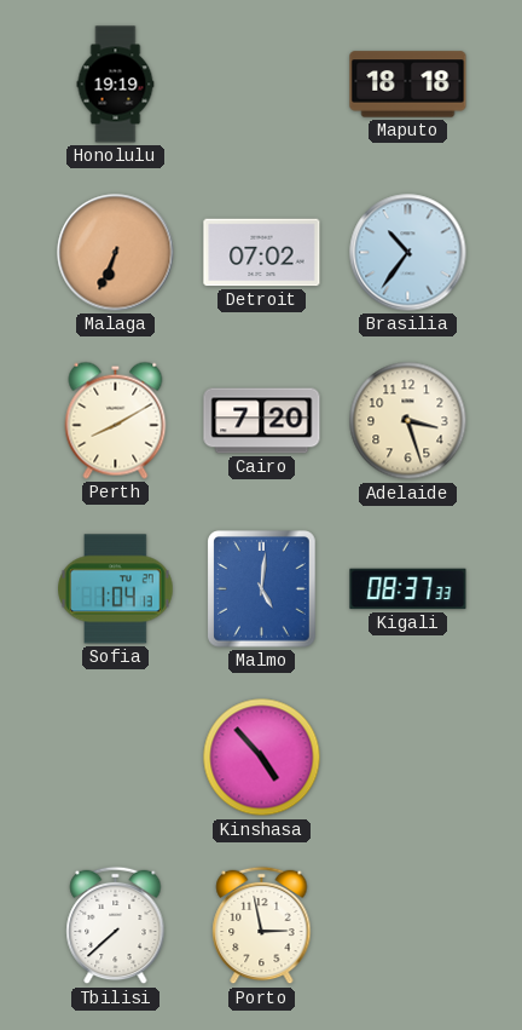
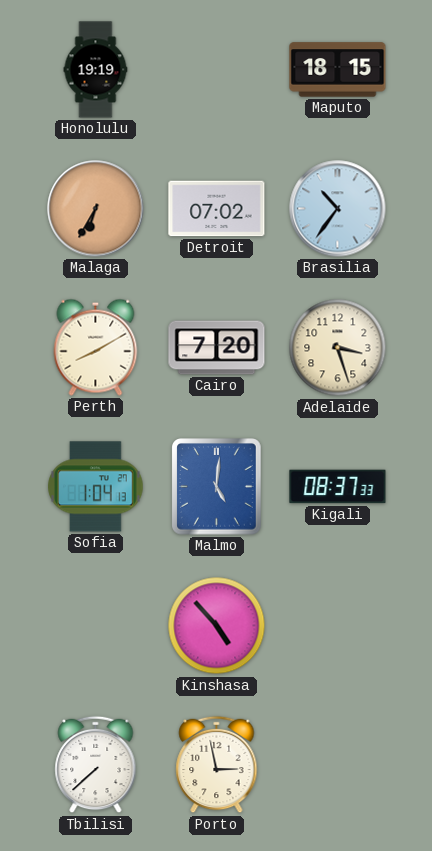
Maputo: 18:18 -> 18:15
Malaga: 6:34 -> 6:35
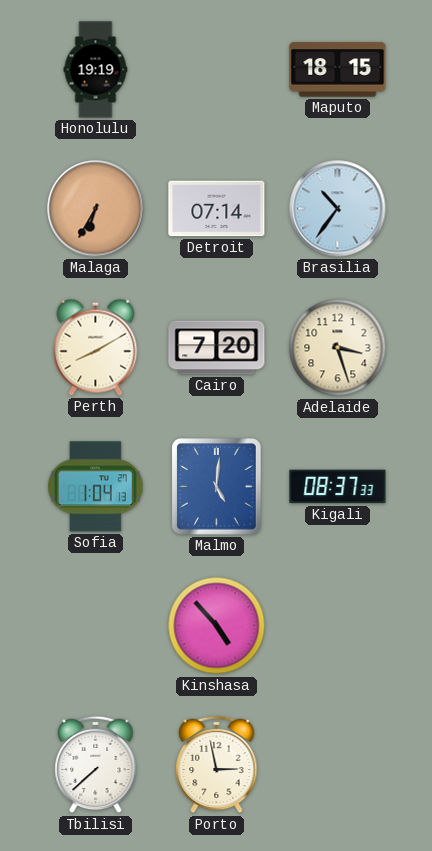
Detroit: 07:02 -> 07:14
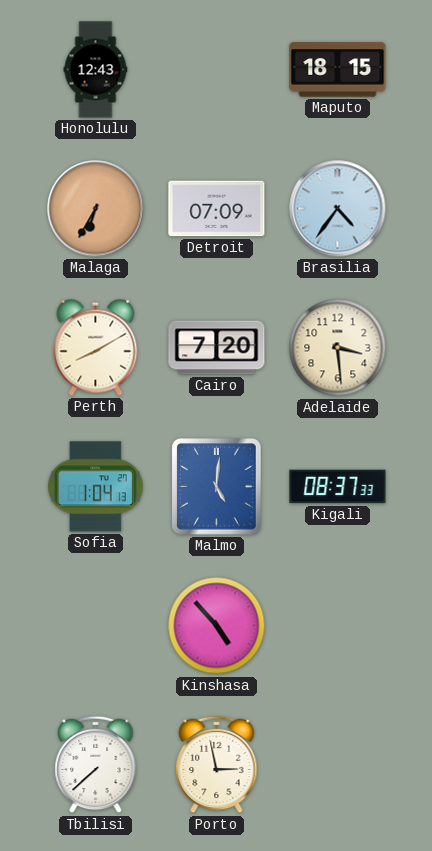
Honolulu: 19:19 -> 12:43
Detroit: 07:14 -> 07:09
Brasilia: 10:36 -> 4:36
Adelaide: 3:27 -> 3:29
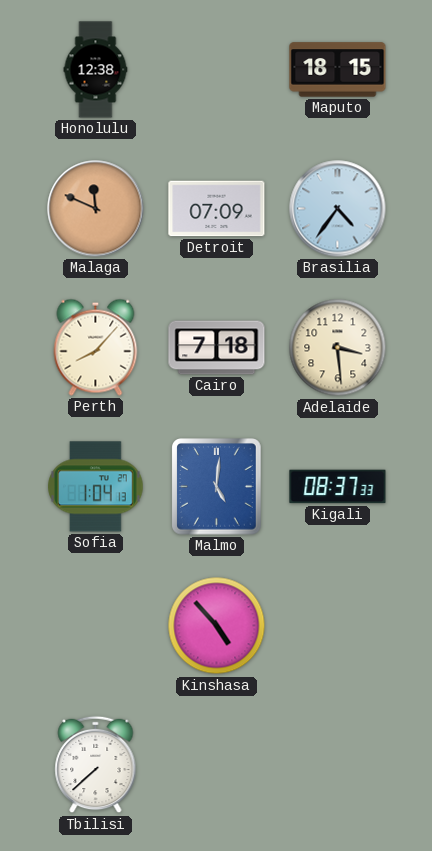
Honolulu: 12:43 -> 12:38
Malaga: 6:35 -> 11:49
Perth: 8:10 -> 8:07
Cairo: 7:20 -> 7:18
Porto: 2:58 -> none
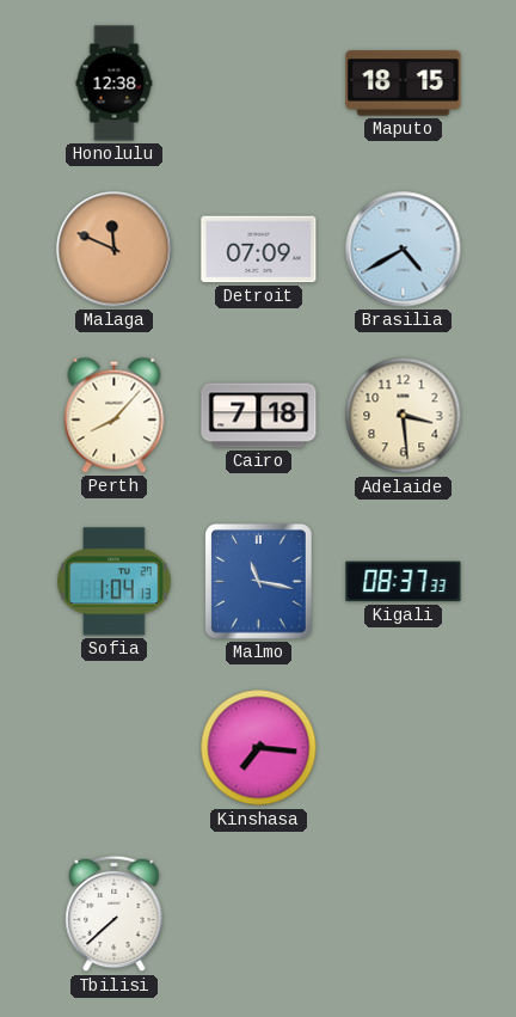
Brasilia: 4:36 -> 4:40
Malmo: 5:01 -> 11:17
Kinshasa: 4:53 -> 7:16
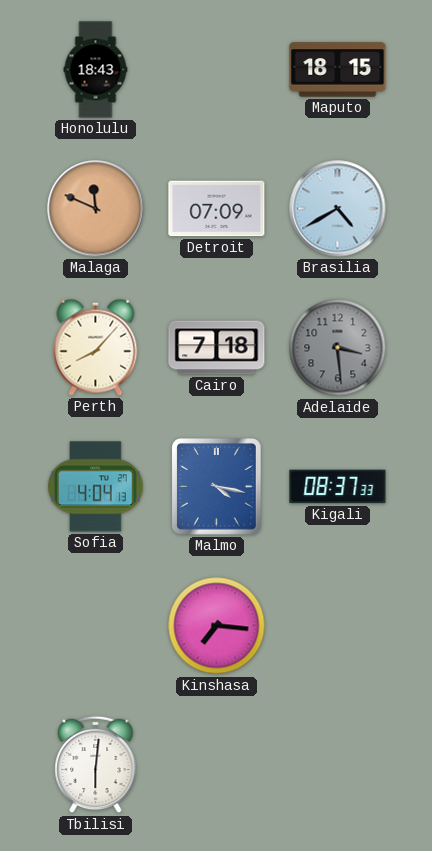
Honolulu: 12:38 -> 18:43
Adelaide dial: cream -> grey
Sofia: 1:04 -> 4:04
Malmo: 11:17 -> 4:17
Tbilisi: 7:38 -> 6:01
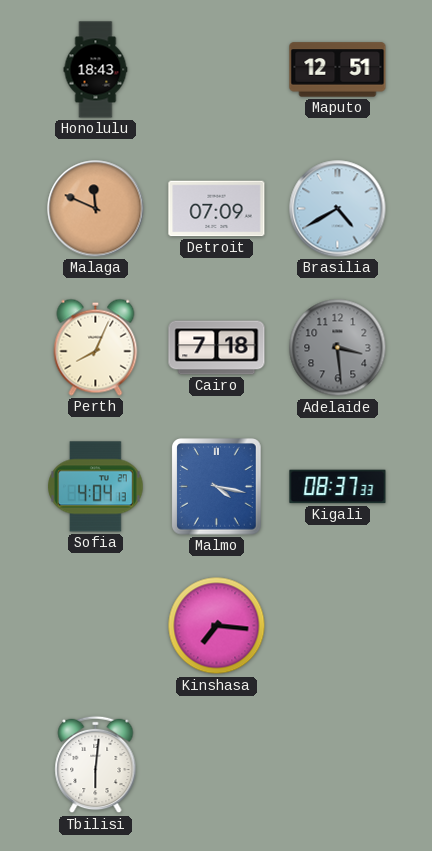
Maputo: 18:15 -> 12:51
Perth: 8:07 -> 8:04
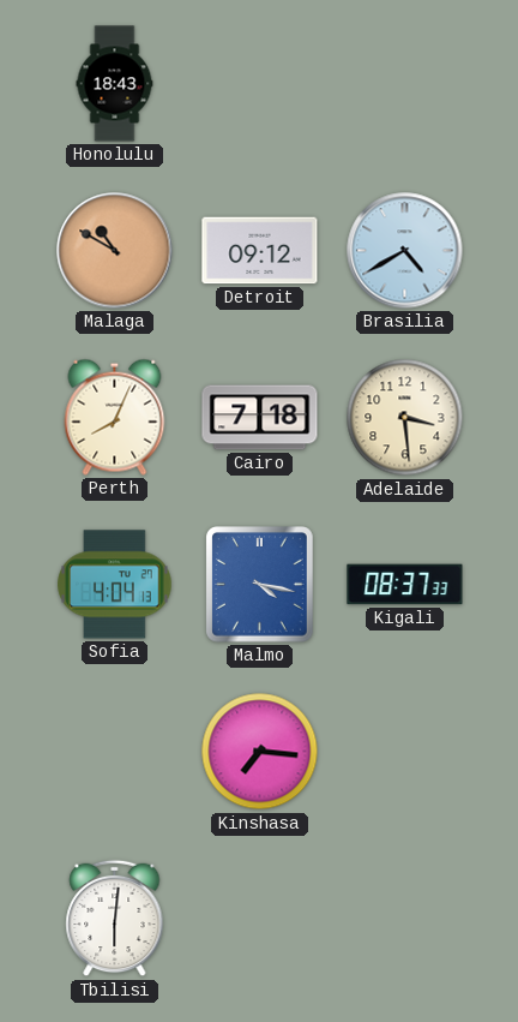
Maputo: 12:51 -> none
Malaga: 11:49 -> 10:50
Detroit: 07:09 -> 09:12
Adelaide dial: grey -> cream
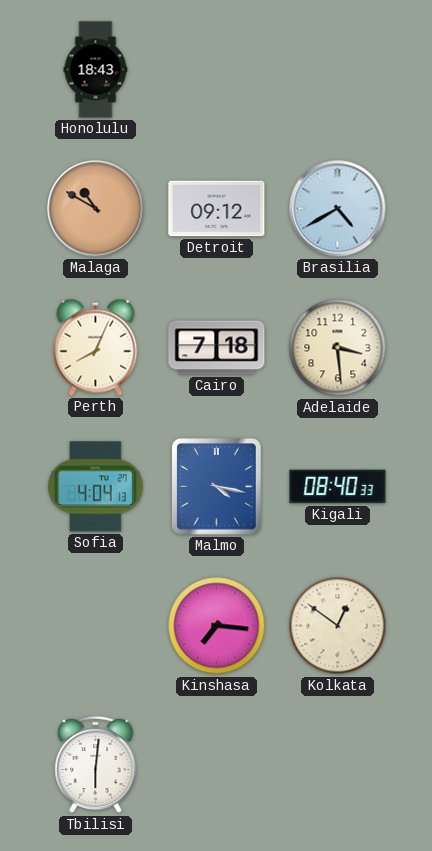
Kigali: 08:37 -> 08:40
Kolkata: none -> 12:51
